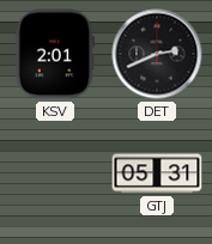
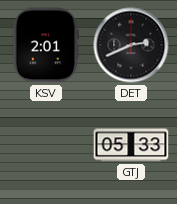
GTJ: 05:31 -> 05:33
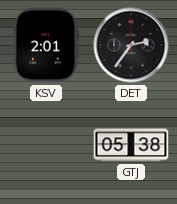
DET: 2:41 -> 2:36
GTJ: 05:33 -> 05:38
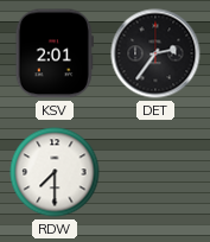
RDW: none -> 7:30
GTJ: 05:38 -> none
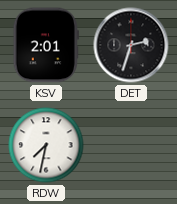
DET: 2:36 -> 2:33
RDW: 7:30 -> 7:32
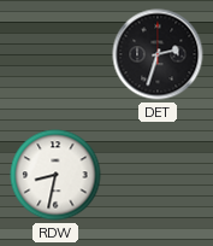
KSV: 2:01 -> none
RDW: 7:32 -> 8:32
